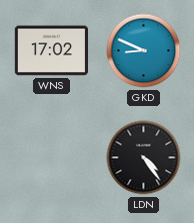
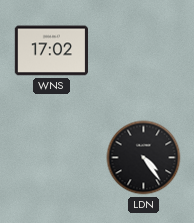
GKD: 8:49 -> none
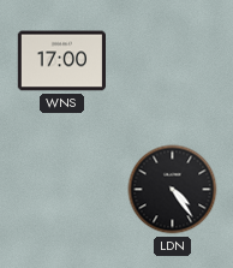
WNS: 17:02 -> 17:00
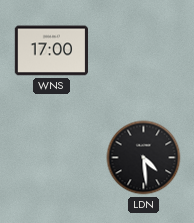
LDN: 4:24 -> 4:29
